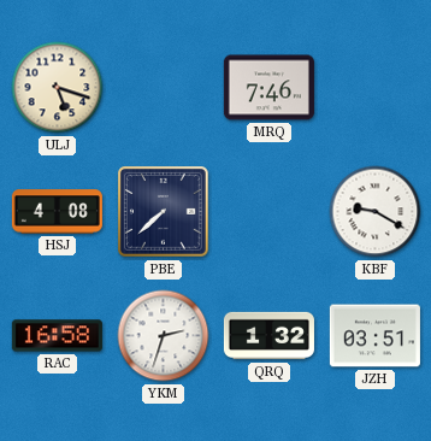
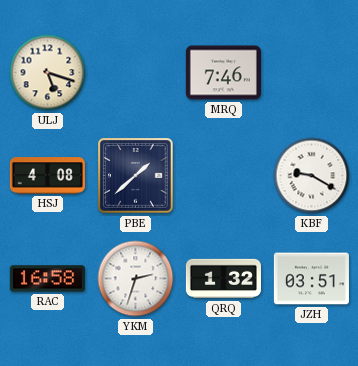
PBE: 7:38 -> 1:38
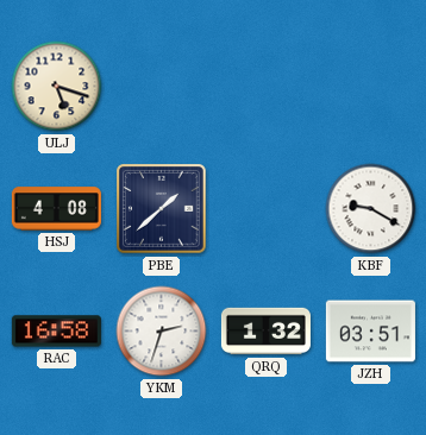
MRQ: 7:46 -> none
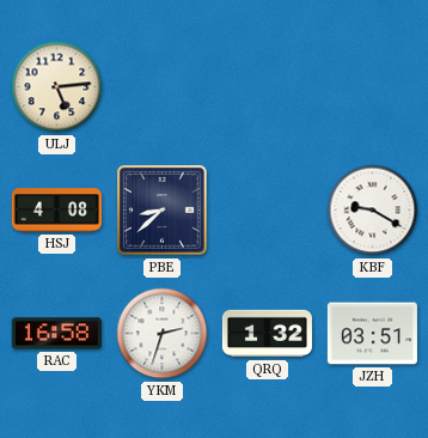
ULJ: 5:18 -> 5:14
PBE: 1:38 -> 8:38
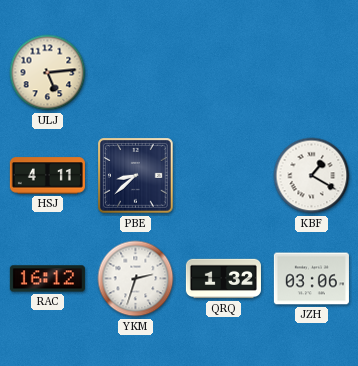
HSJ: 4:08 -> 4:11
KBF: 9:20 -> 1:20
RAC: 16:58 -> 16:12
JZH: 03:51 -> 03:06
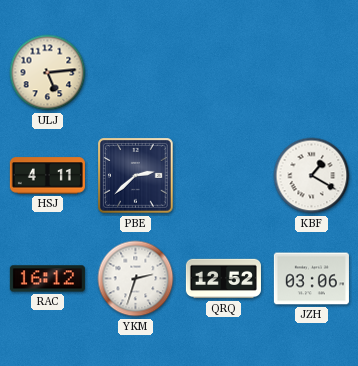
PBE: 8:38 -> 2:38
QRQ: 1:32 -> 12:52
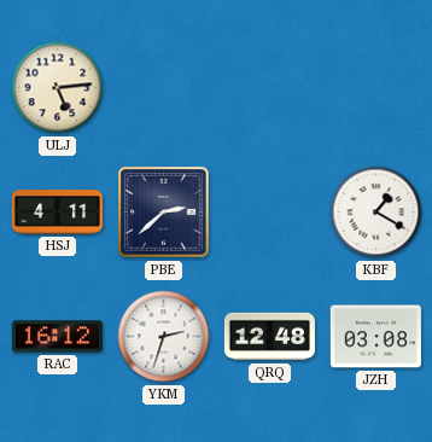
QRQ: 12:52 -> 12:48
JZH: 03:06 -> 03:08
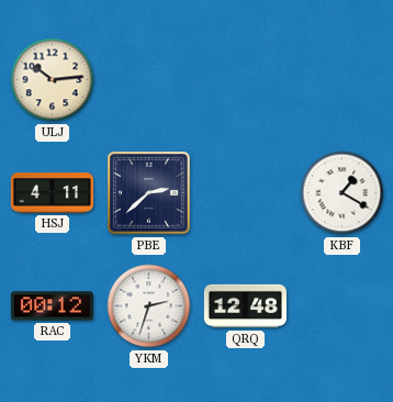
ULJ: 5:14 -> 10:14
RAC: 16:12 -> 00:12
JZH: 03:08 -> none
